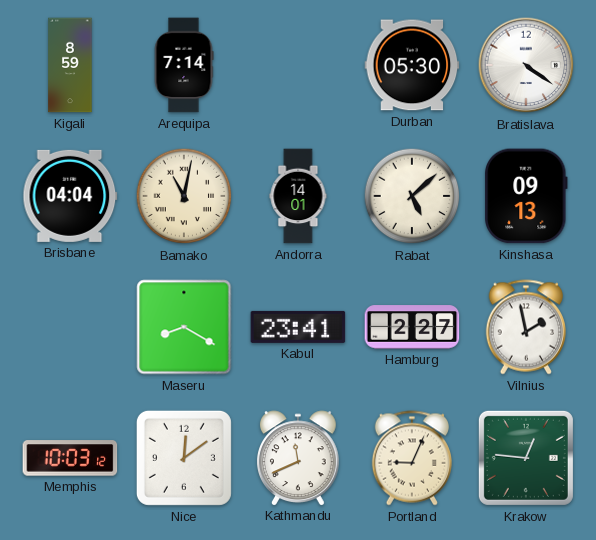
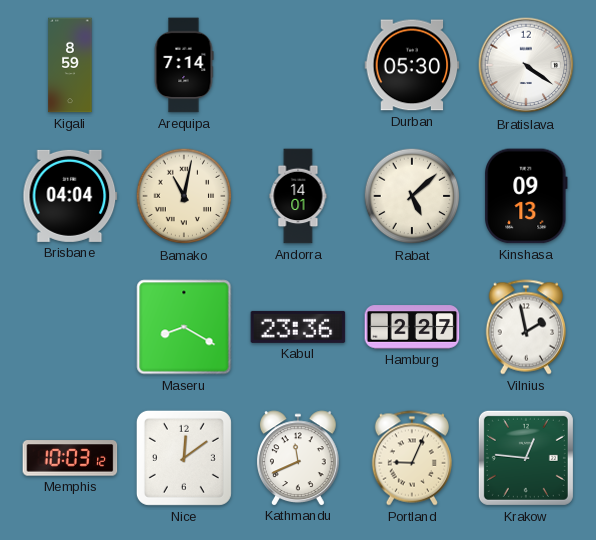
Kabul: 23:41 -> 23:36
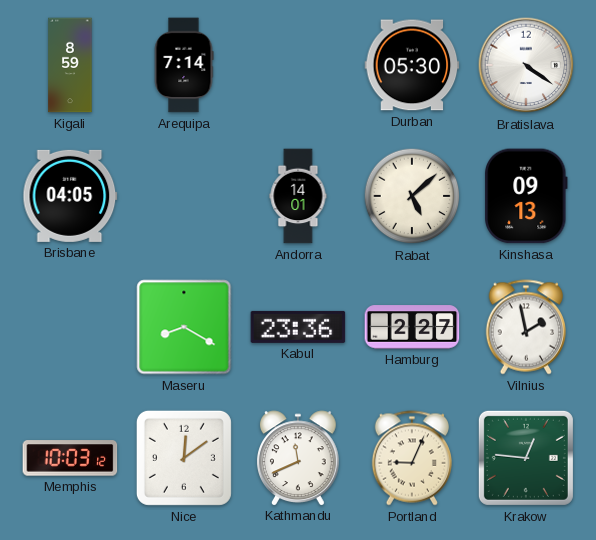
Brisbane: 04:04 -> 04:05
Bamako: 11:02 -> none
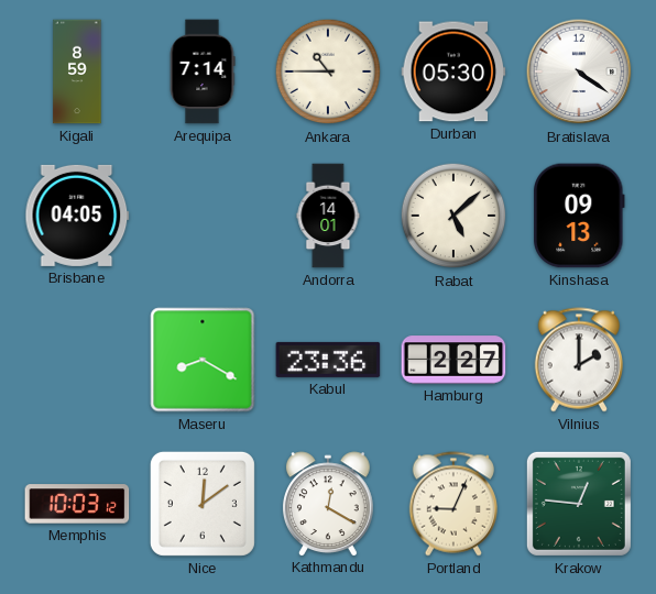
Ankara: none -> 10:45
Vilnius: 1:58 -> 2:00
Kathmandu: 11:41 -> 12:20
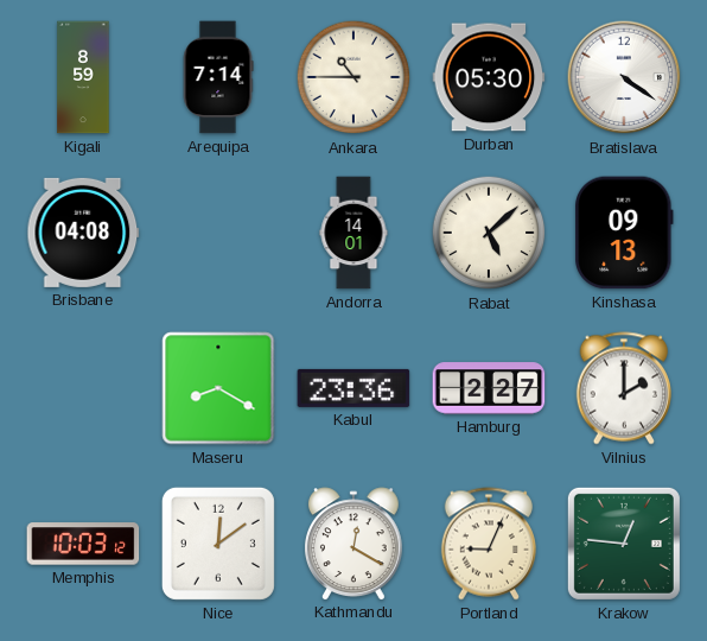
Brisbane: 04:05 -> 04:08
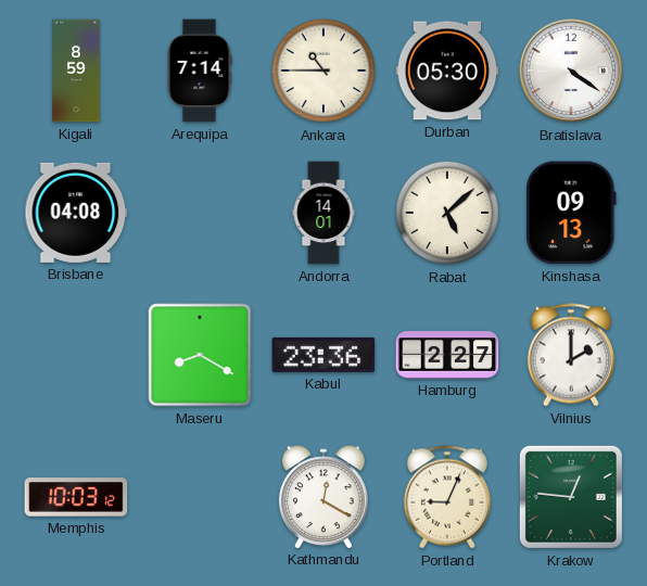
Nice: 12:09 -> none
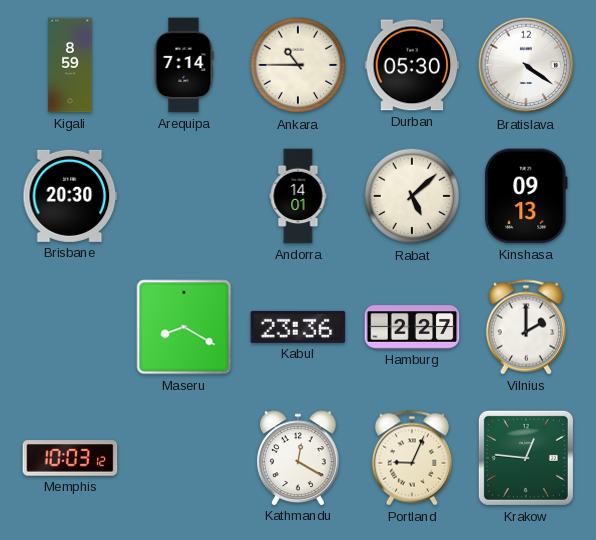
Brisbane: 04:08 -> 20:30
